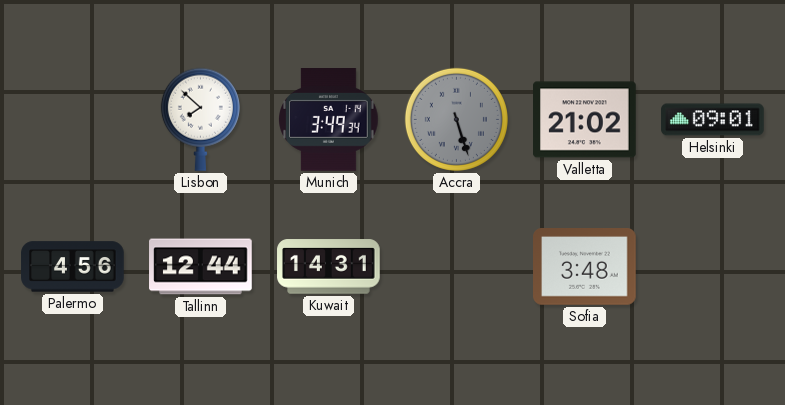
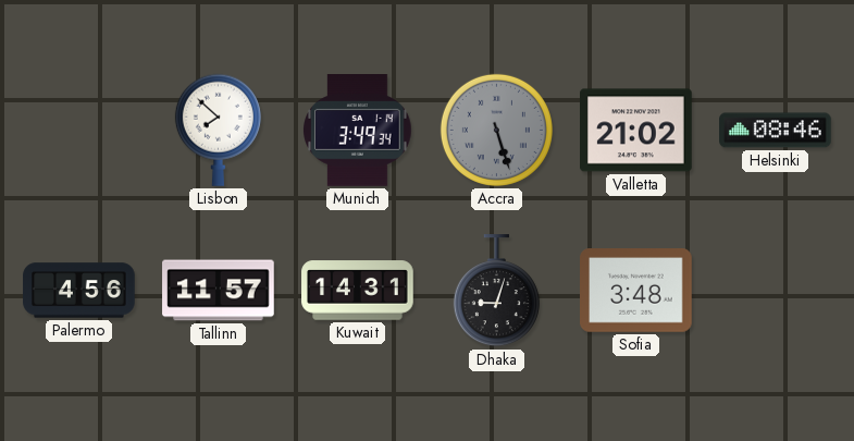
Helsinki: 09:01 -> 08:46
Tallinn: 12:44 -> 11:57
Dhaka: none -> 9:03
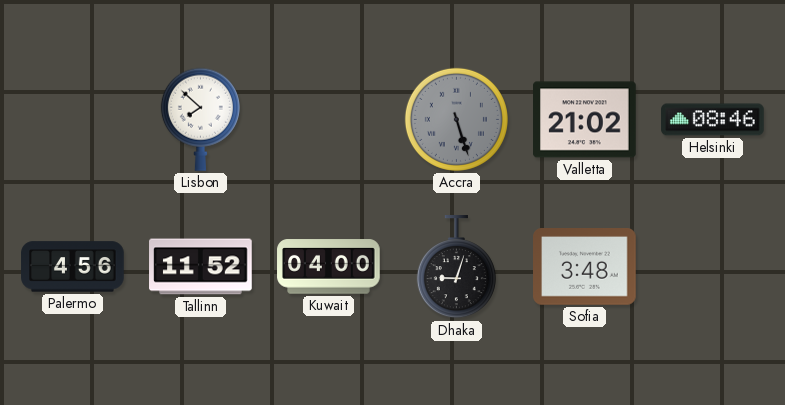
Munich: 3:49 -> none
Tallinn: 11:57 -> 11:52
Kuwait: 14:31 -> 04:00
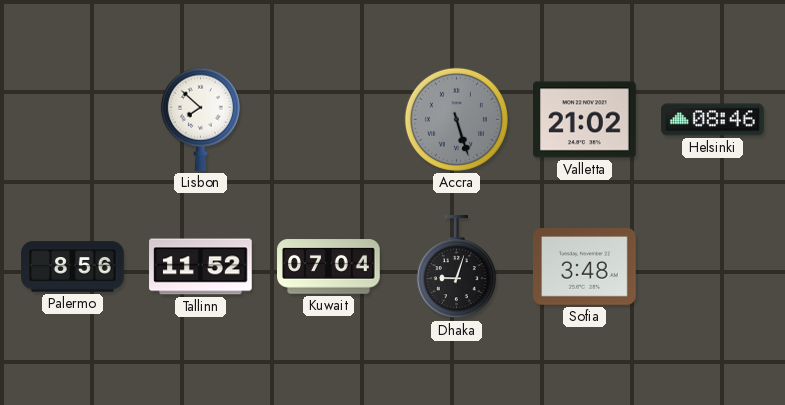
Palermo: 4:56 -> 8:56
Kuwait: 04:00 -> 07:04
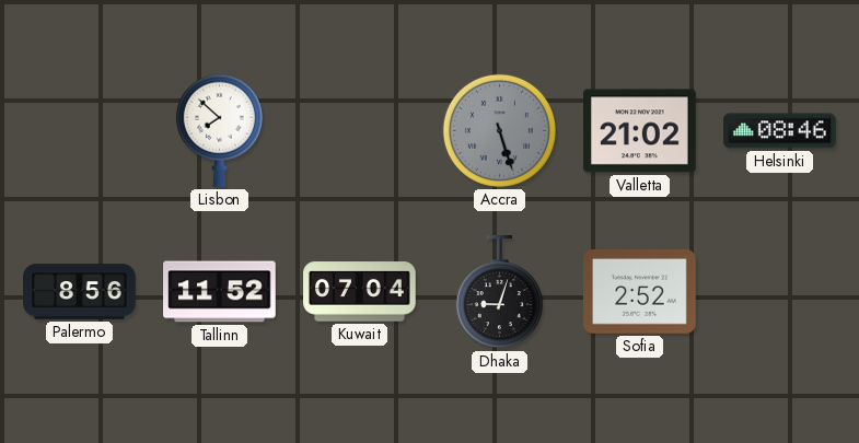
Sofia: 3:48 -> 2:52
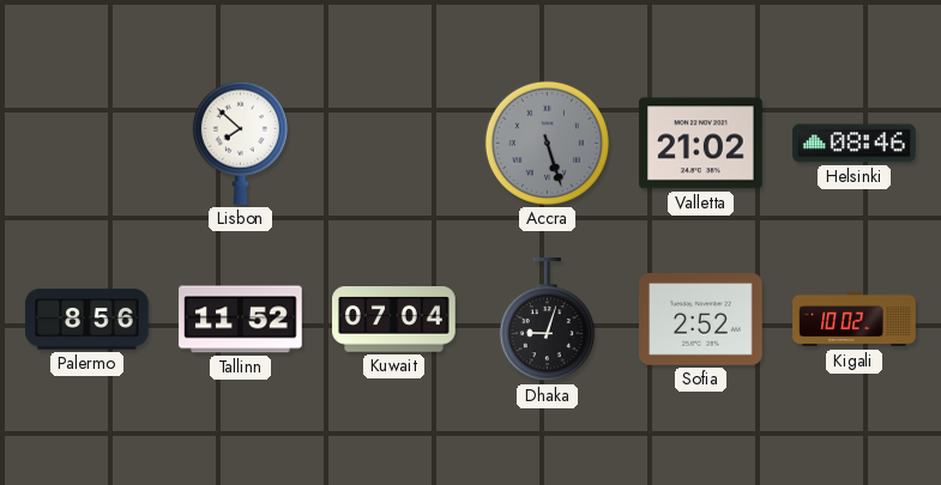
Kigali: none -> 10:02
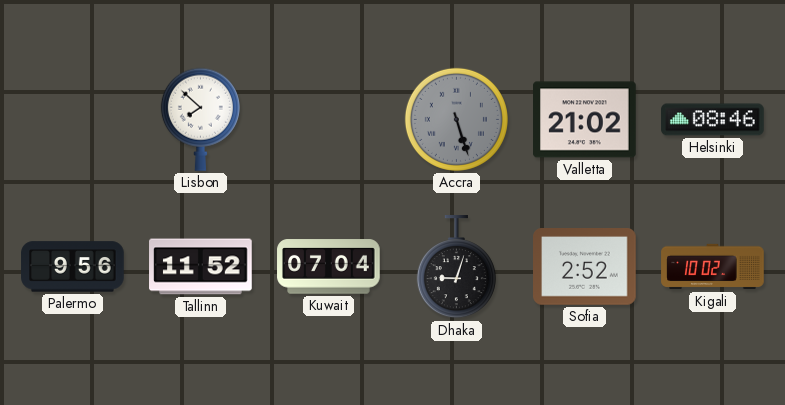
Palermo: 8:56 -> 9:56
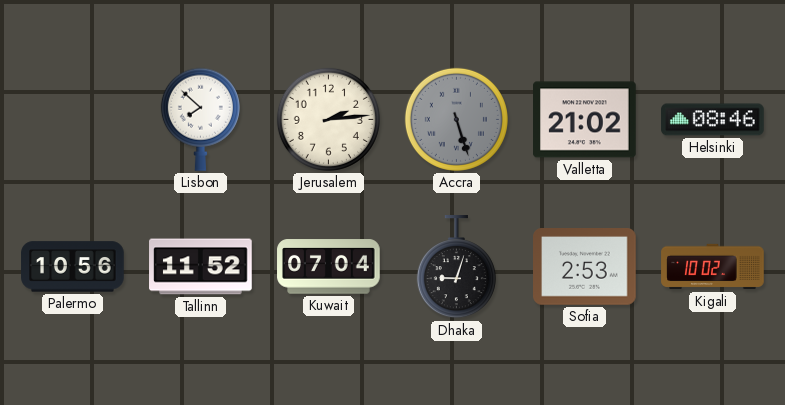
Jerusalem: none -> 2:14
Palermo: 9:56 -> 10:56
Sofia: 2:52 -> 2:53
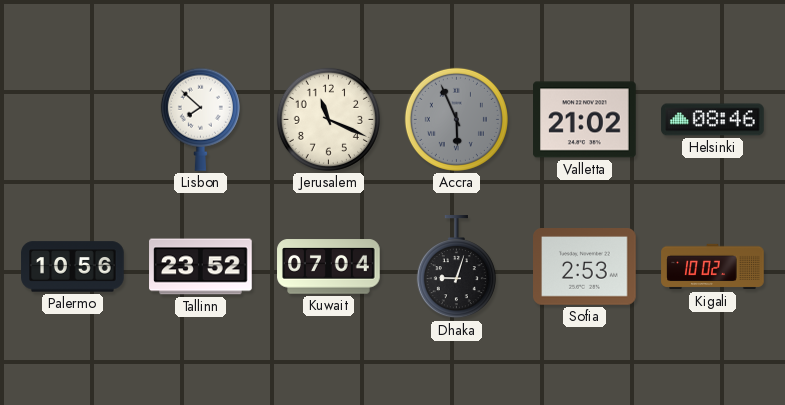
Jerusalem: 2:14 -> 11:19
Accra: 5:27 -> 5:56
Tallinn: 11:52 -> 23:52
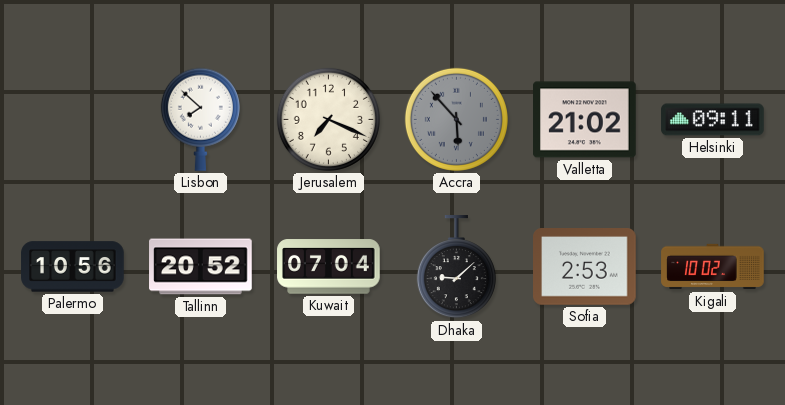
Jerusalem: 11:19 -> 7:19
Accra: 5:56 -> 5:53
Helsinki: 08:46 -> 09:11
Tallinn: 23:52 -> 20:52
Dhaka: 9:03 -> 9:08
